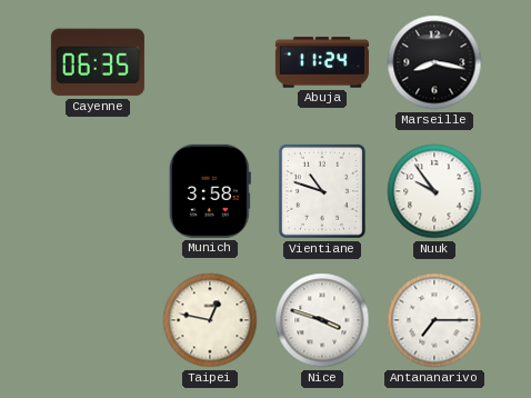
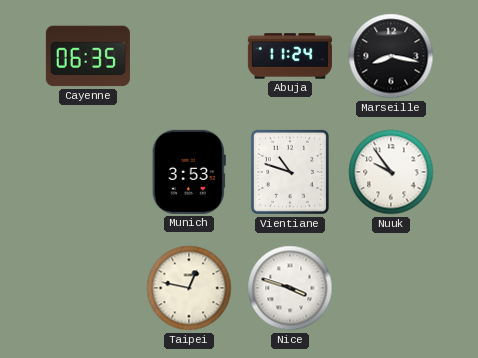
Munich: 3:58 -> 3:53
Antananarivo: 7:15 -> none
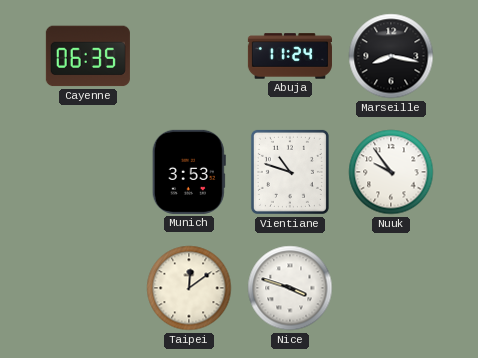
Taipei: 12:47 -> 12:09
